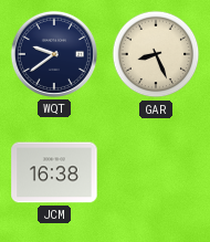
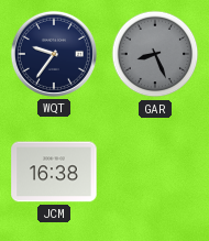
WQT: 9:39 -> 9:36
GAR dial: cream -> grey
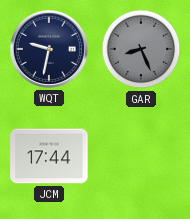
WQT: 9:36 -> 9:32
JCM: 16:38 -> 17:44
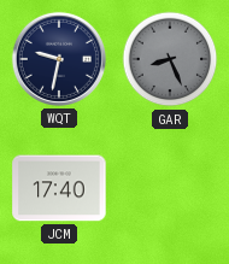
JCM: 17:44 -> 17:40
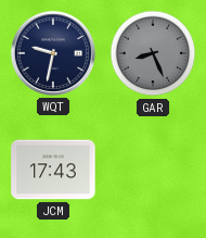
JCM: 17:40 -> 17:43
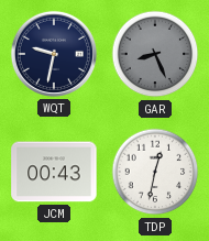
JCM: 17:43 -> 00:43
TDP: none -> 12:32
